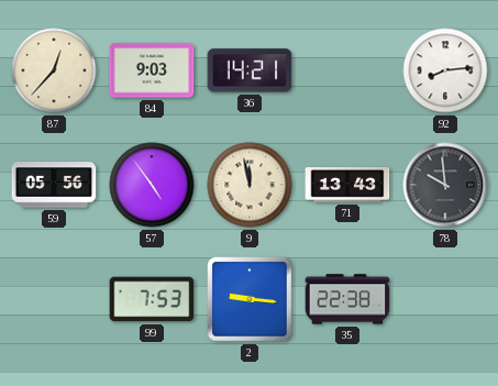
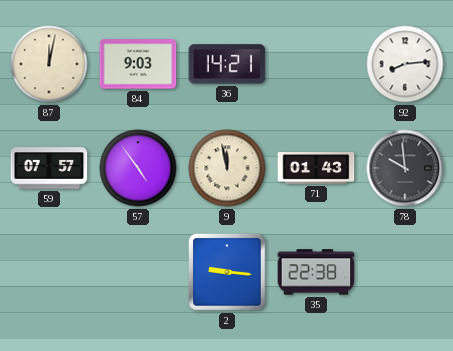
87: 12:37 -> 12:02
59: 05:56 -> 07:57
71: 13:43 -> 01:43
99: 7:53 -> none
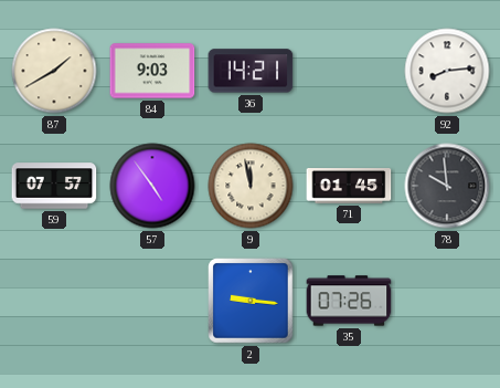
87: 12:02 -> 1:40
71: 01:43 -> 01:45
35: 22:38 -> 07:26
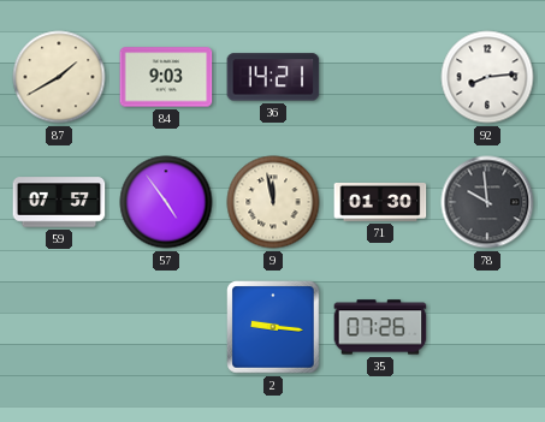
71: 01:45 -> 01:30
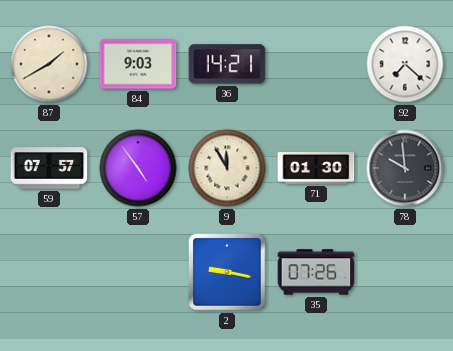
92: 8:14 -> 7:22
9: 11:58 -> 11:55
2: 9:16 -> 9:17
